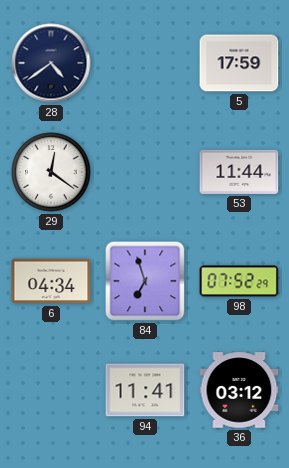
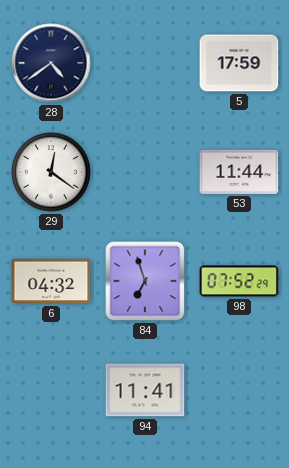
6: 04:34 -> 04:32
36: 03:12 -> none
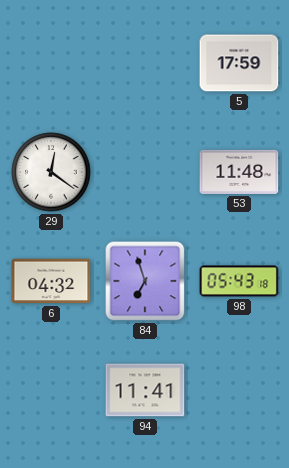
28: 4:39 -> none
53: 11:44 -> 11:48
98: 07:52 -> 05:43
